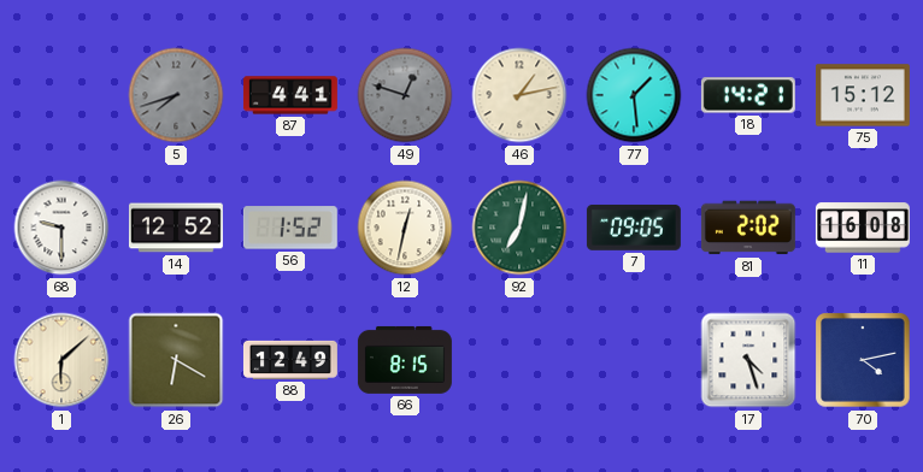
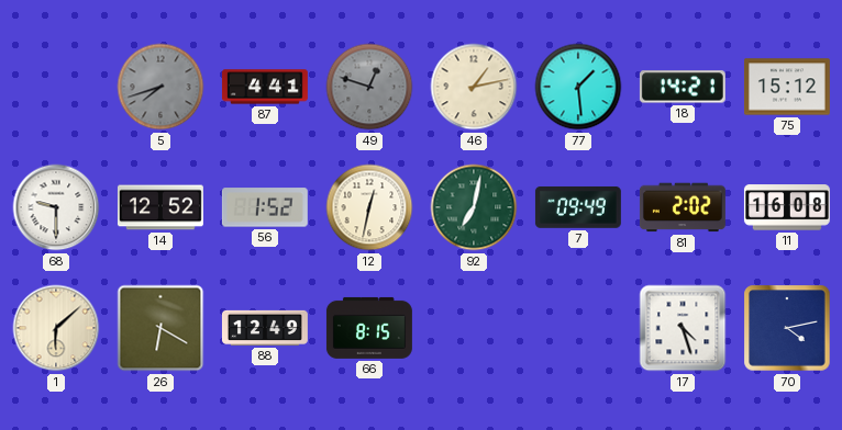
7: 09:05 -> 09:49
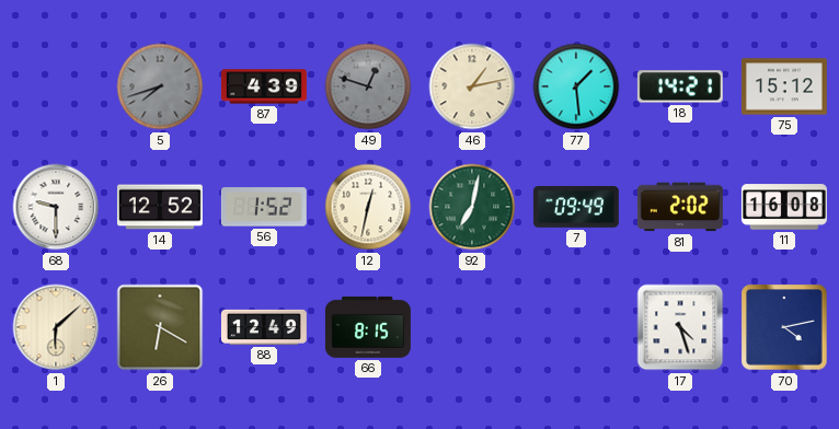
87: 4:41 -> 4:39
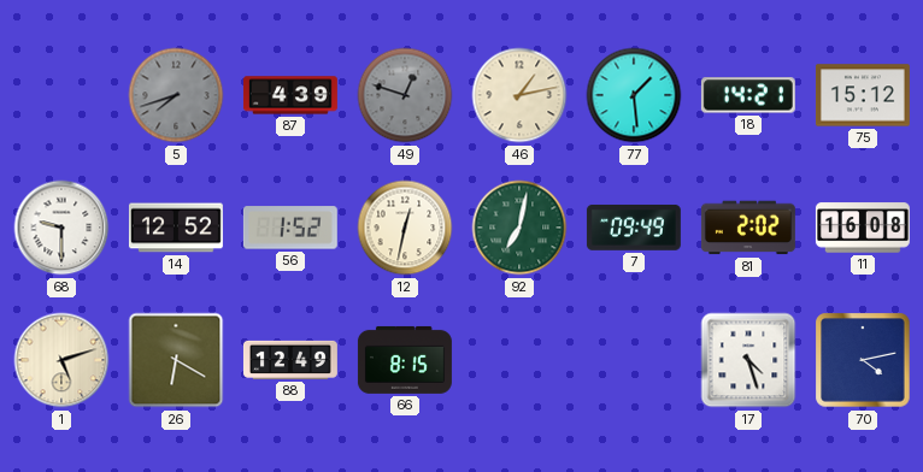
1: 6:08 -> 5:12
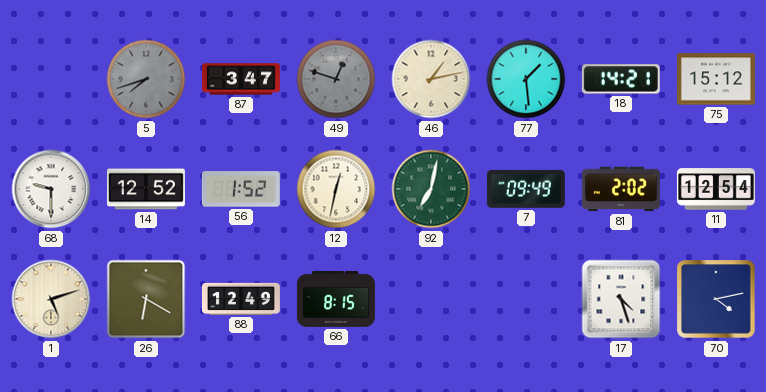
87: 4:39 -> 3:47
11: 16:08 -> 12:54
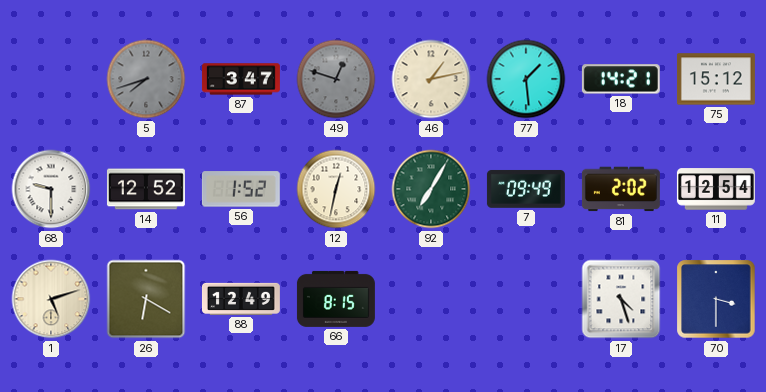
92: 7:02 -> 7:05
70: 4:13 -> 3:30
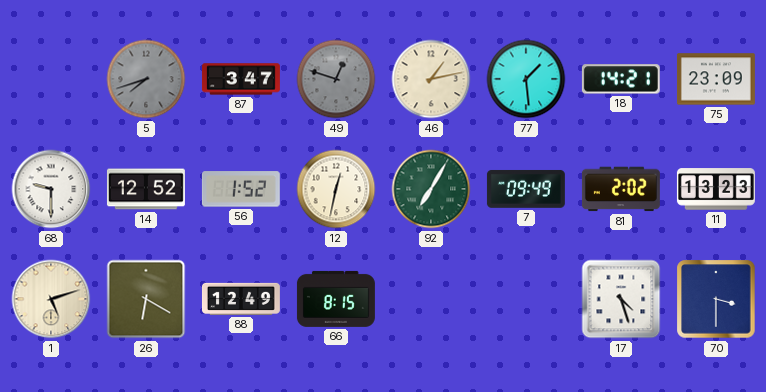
75: 15:12 -> 23:09
11: 12:54 -> 13:23
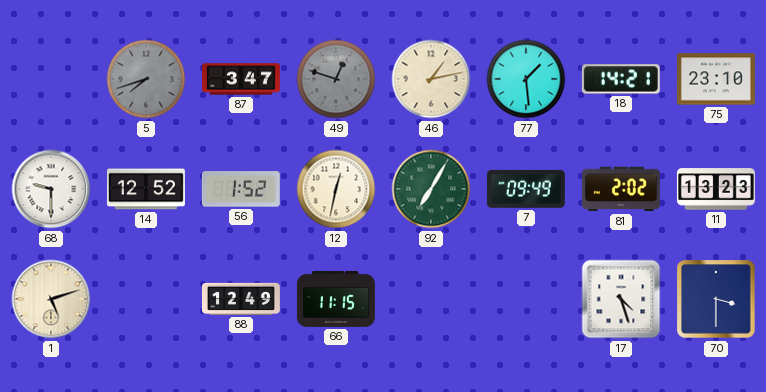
75: 23:09 -> 23:10
26: 6:20 -> none
66: 8:15 -> 11:15
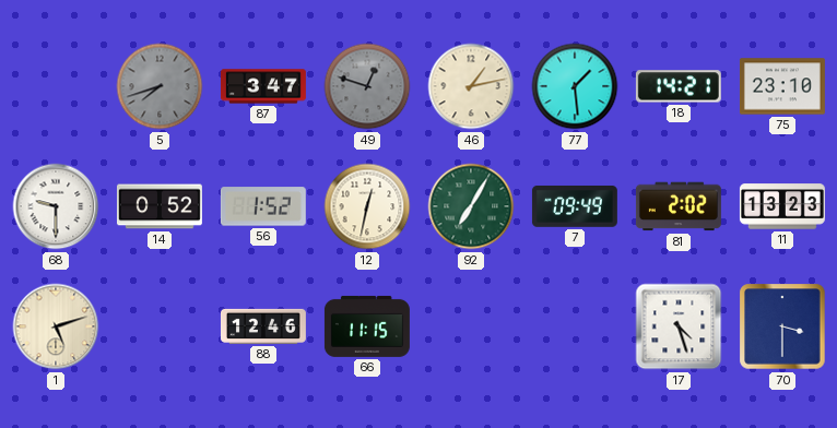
14: 12:52 -> 0:52
88: 12:49 -> 12:46
